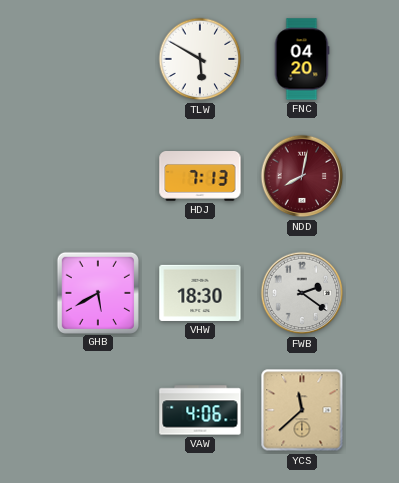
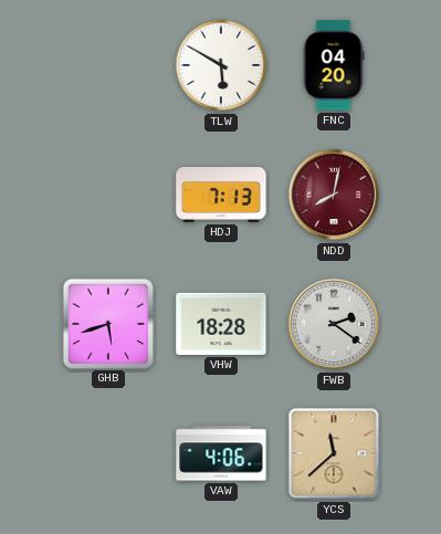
GHB: 5:40 -> 5:42
VHW: 18:30 -> 18:28
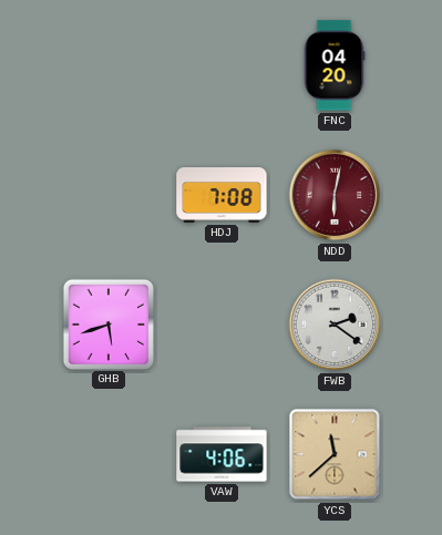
TLW: 5:50 -> none
HDJ: 7:13 -> 7:08
NDD: 8:02 -> 6:02
VHW: 18:28 -> none
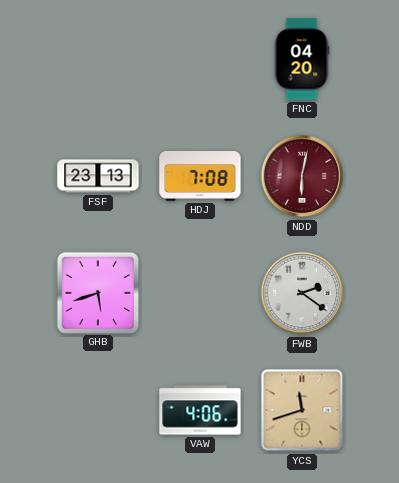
FSF: none -> 23:13
YCS: 11:38 -> 11:42
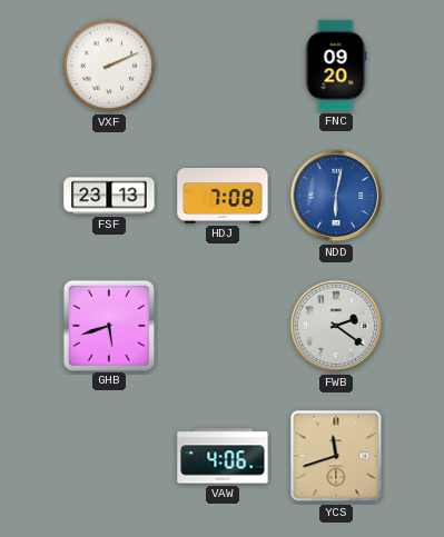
VXF: none -> 2:11
FNC: 04:20 -> 09:20
NDD dial: burgundy -> blue
